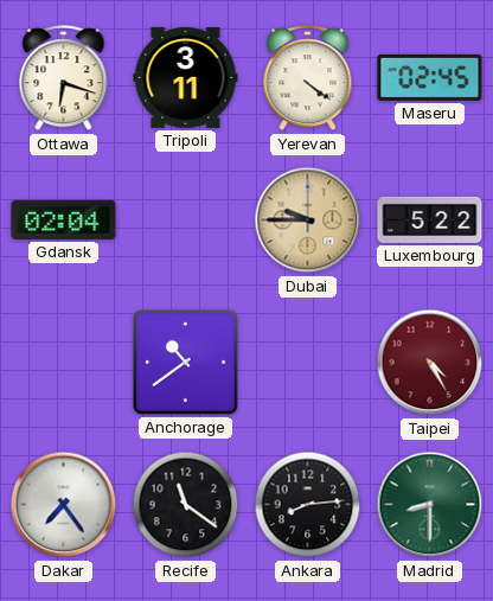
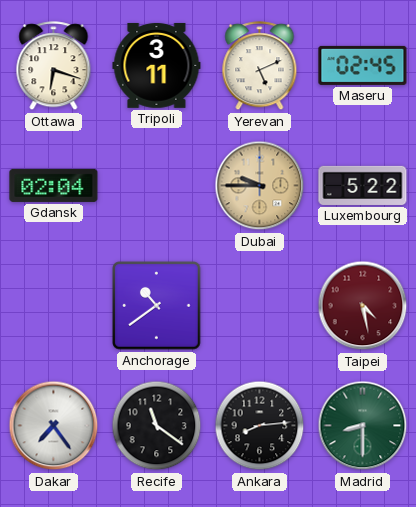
Yerevan: 4:21 -> 5:11
Taipei: 4:25 -> 4:28
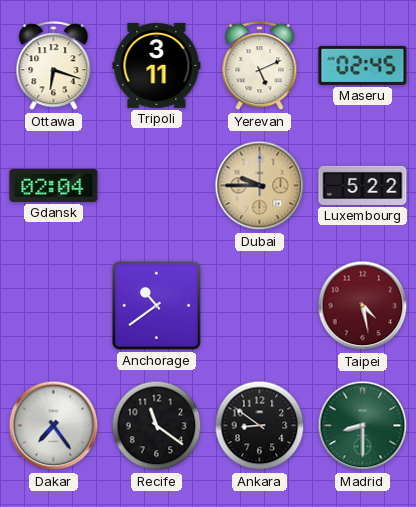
Ankara: 8:14 -> 8:51
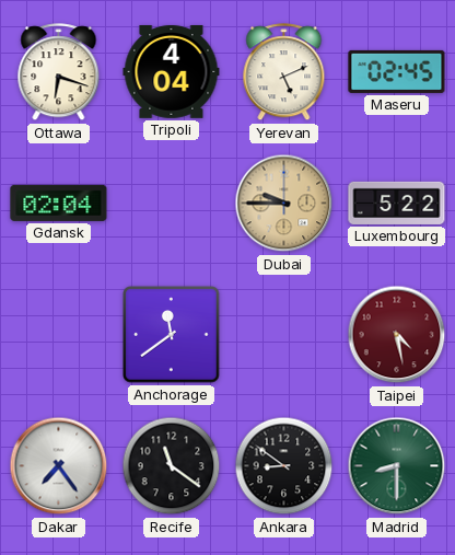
Tripoli: 3:11 -> 4:04
Anchorage: 10:39 -> 11:39
